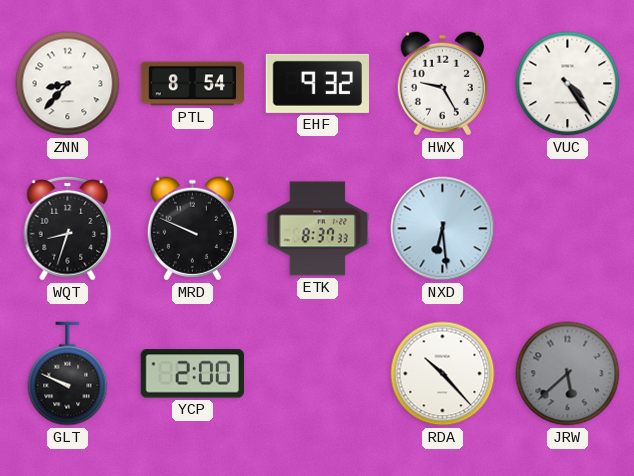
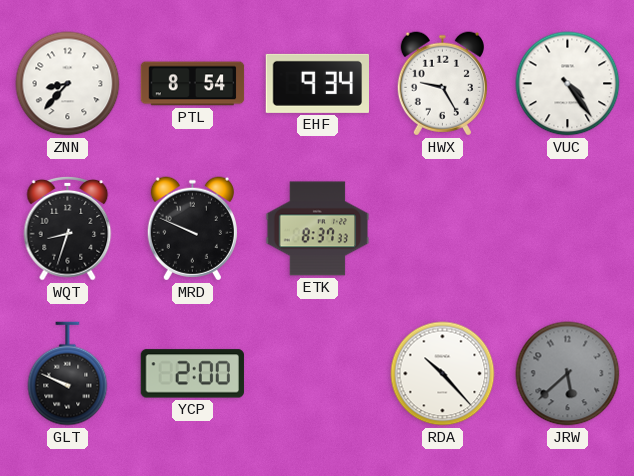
EHF: 9:32 -> 9:34
NXD: 6:29 -> none
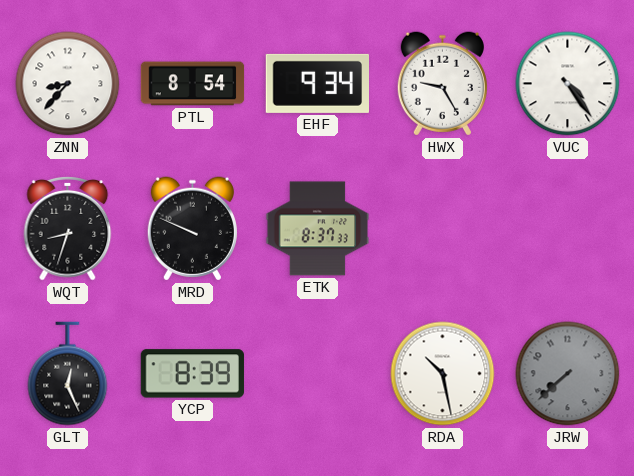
GLT: 9:49 -> 12:26
YCP: 2:00 -> 8:39
RDA: 10:23 -> 10:28
JRW: 5:38 -> 7:38
